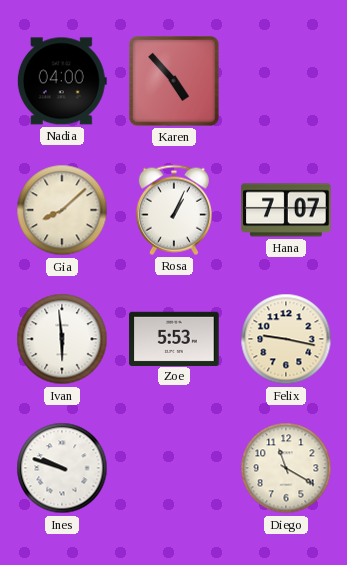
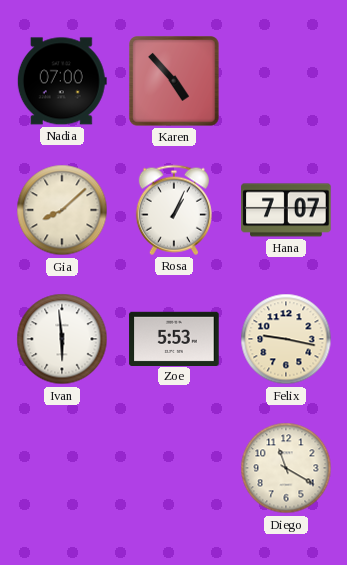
Nadia: 04:00 -> 07:00
Ines: 9:48 -> none
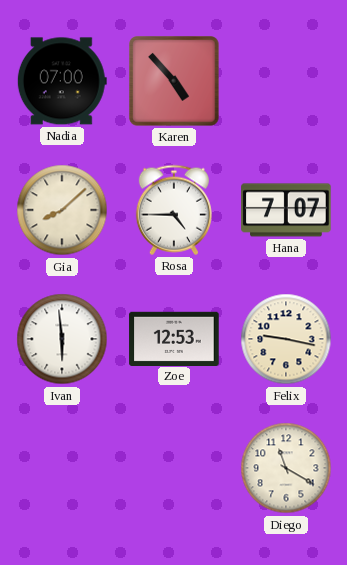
Rosa: 1:04 -> 4:45
Zoe: 5:53 -> 12:53
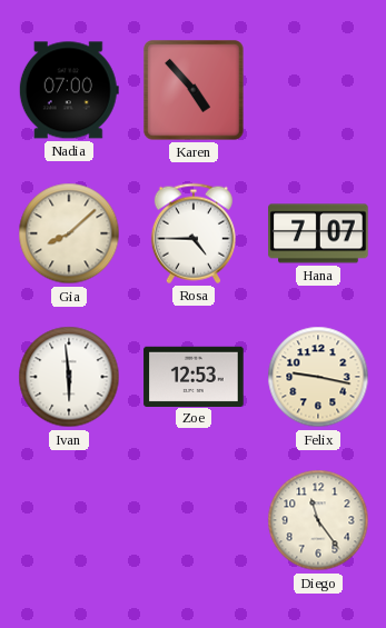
Diego: 11:20 -> 11:24
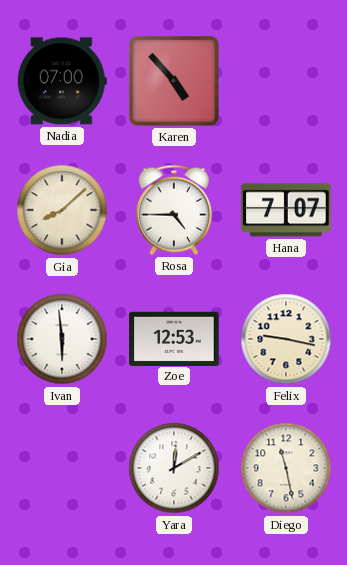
Yara: none -> 12:10
Diego: 11:24 -> 11:28
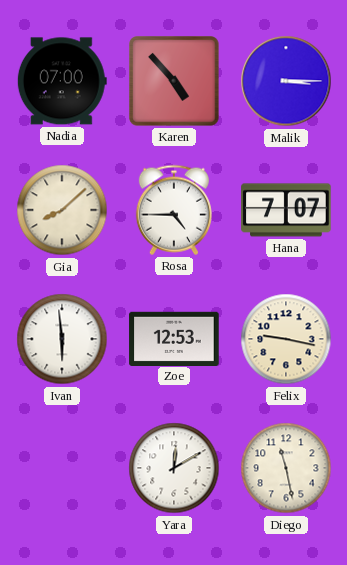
Malik: none -> 3:15
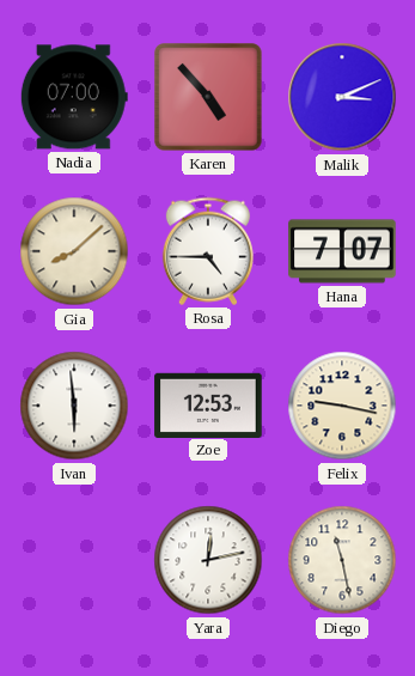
Malik: 3:15 -> 3:11
Yara: 12:10 -> 12:13
